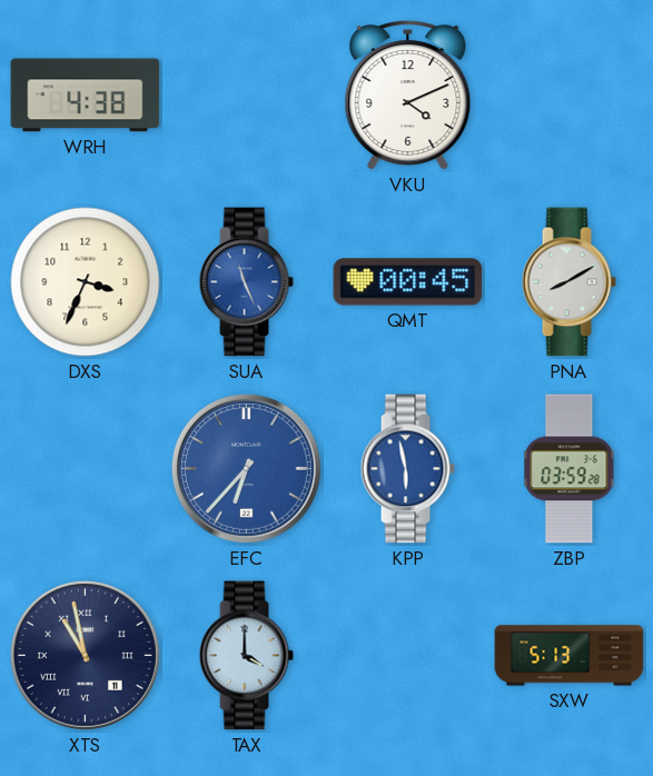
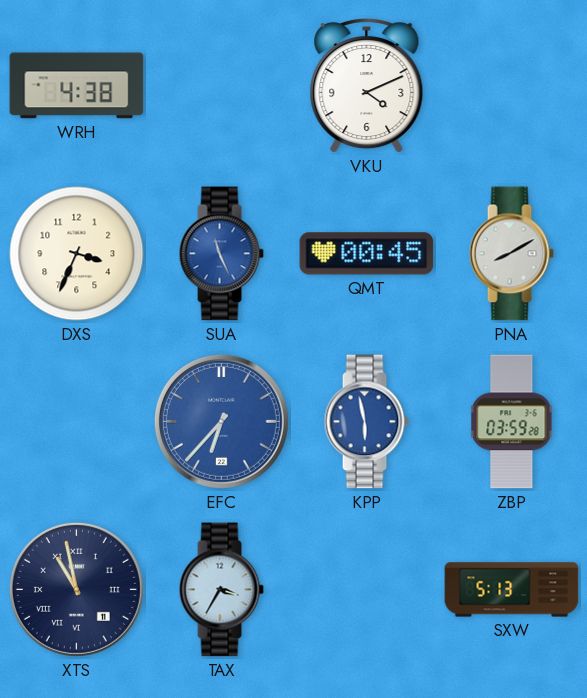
TAX: 4:00 -> 3:35
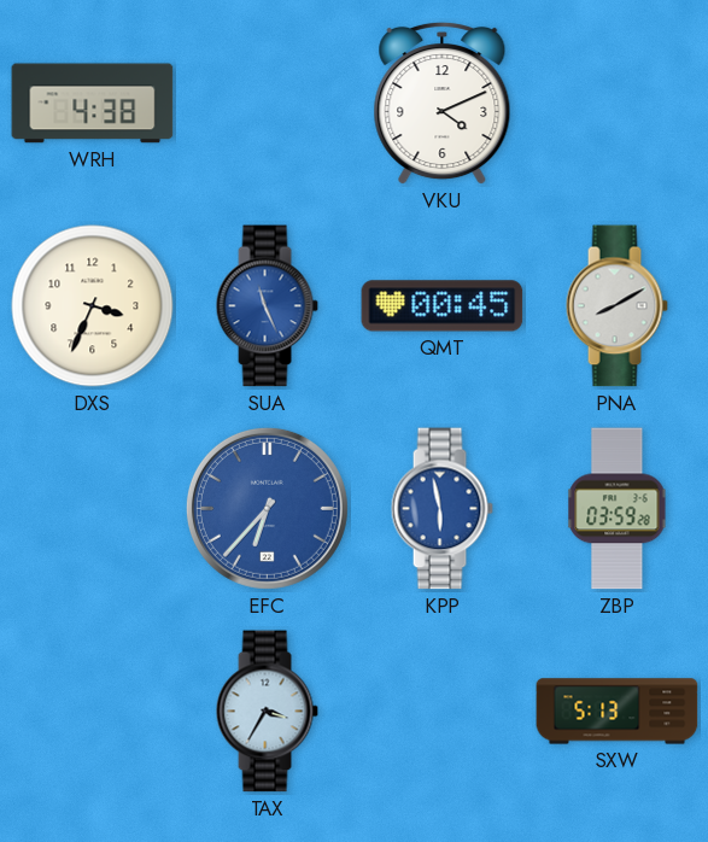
XTS: 10:58 -> none
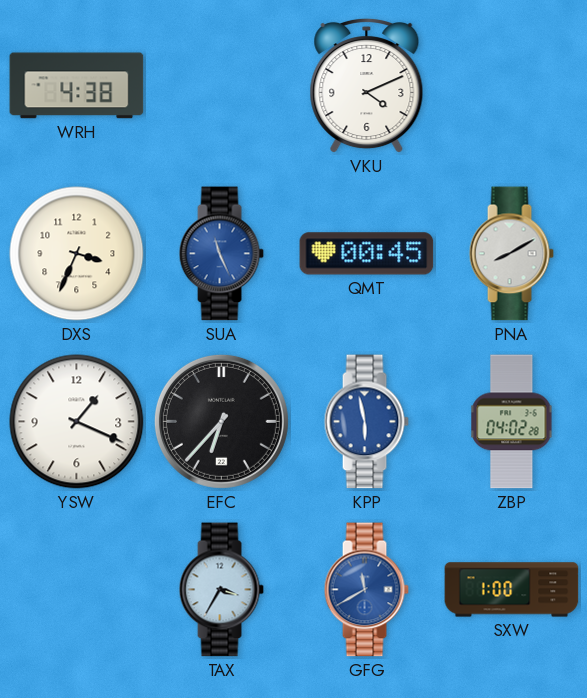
YSW: none -> 1:19
EFC dial: blue -> black
ZBP: 03:59 -> 04:02
GFG: none -> 11:40
SXW: 5:13 -> 1:00
